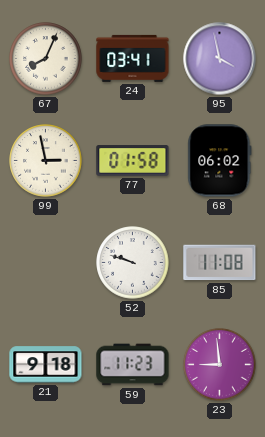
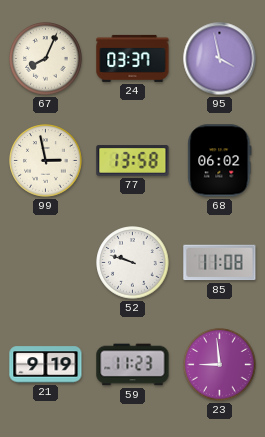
24: 03:41 -> 03:37
77: 01:58 -> 13:58
21: 9:18 -> 9:19
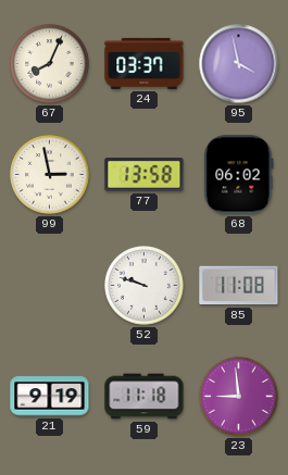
59: 11:23 -> 11:18
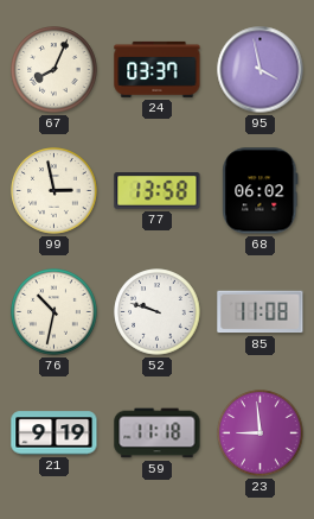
76: none -> 10:32
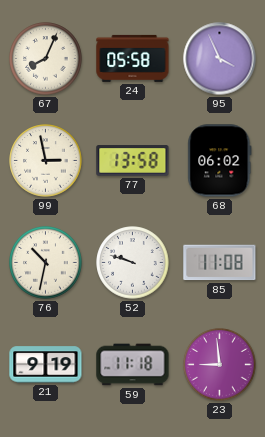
24: 03:37 -> 05:58
95: 3:58 -> 3:56
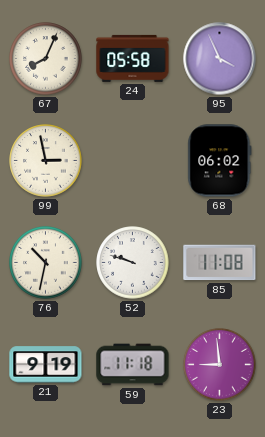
77: 13:58 -> none
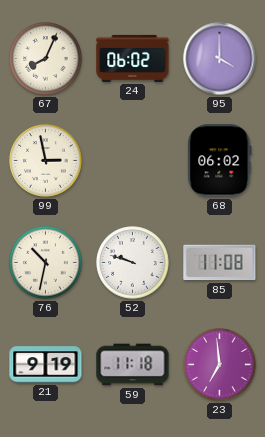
24: 05:58 -> 06:02
95: 3:56 -> 4:00
23: 8:59 -> 6:59
